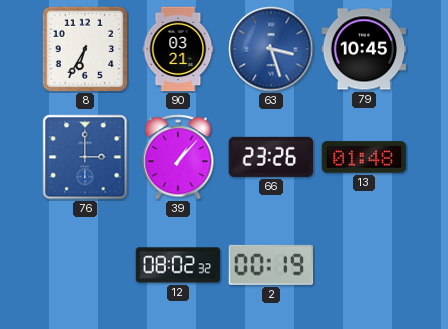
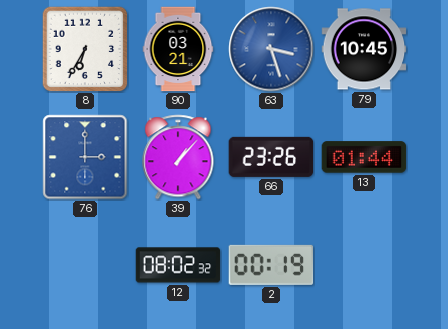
13: 01:48 -> 01:44
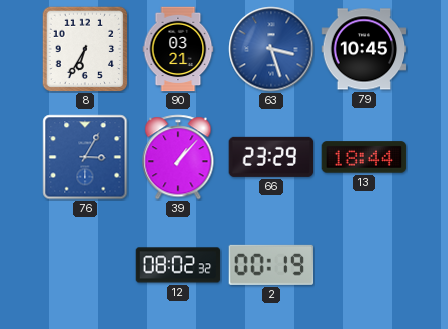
76: 3:00 -> 3:05
66: 23:26 -> 23:29
13: 01:44 -> 18:44
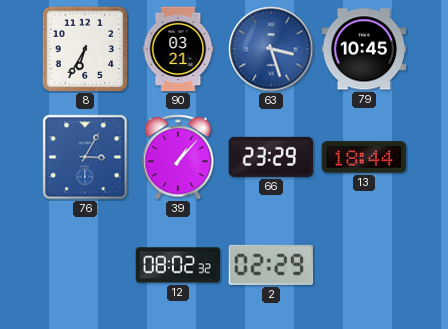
2: 00:19 -> 02:29
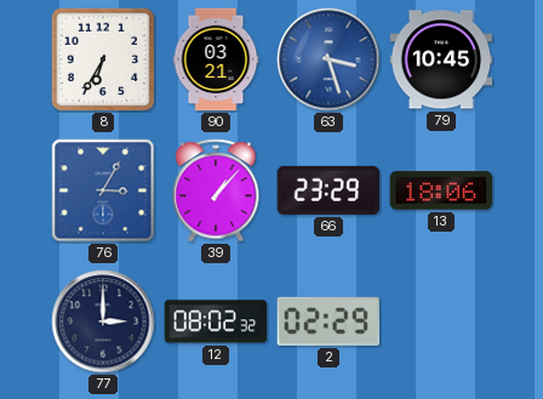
13: 18:44 -> 18:06
77: none -> 3:00
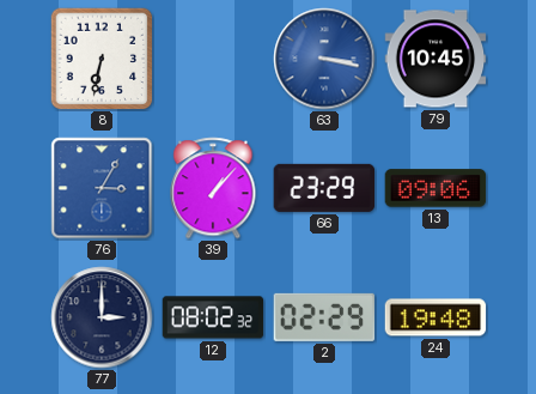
8: 6:35 -> 6:32
90: 03:21 -> none
63: 3:27 -> 3:17
13: 18:06 -> 09:06
24: none -> 19:48
